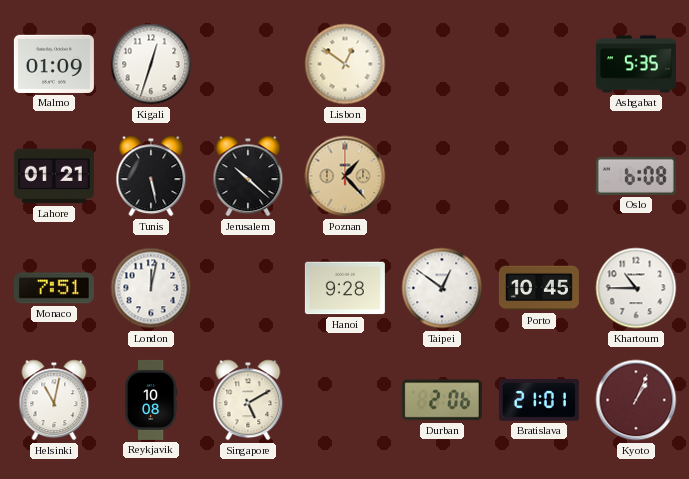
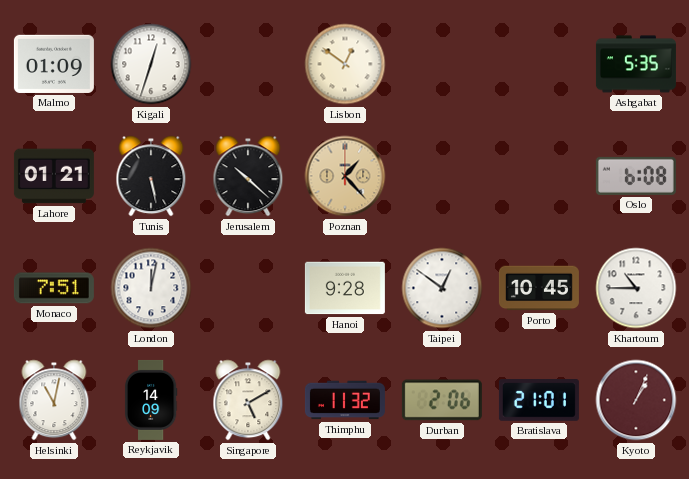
Reykjavik: 10:08 -> 14:09
Thimphu: none -> 11:32
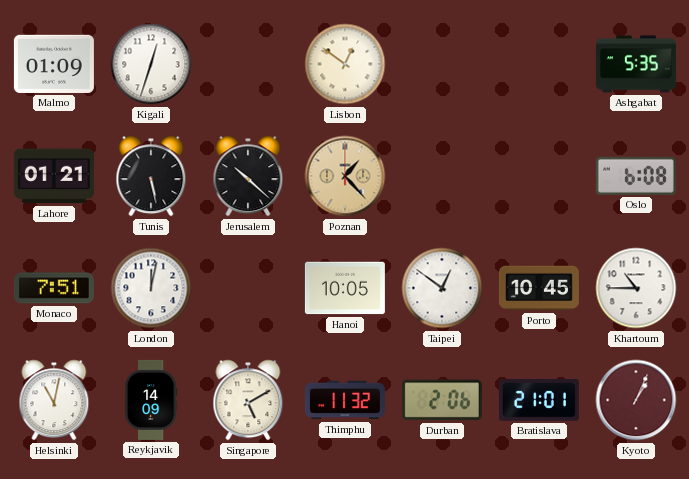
Hanoi: 9:28 -> 10:05
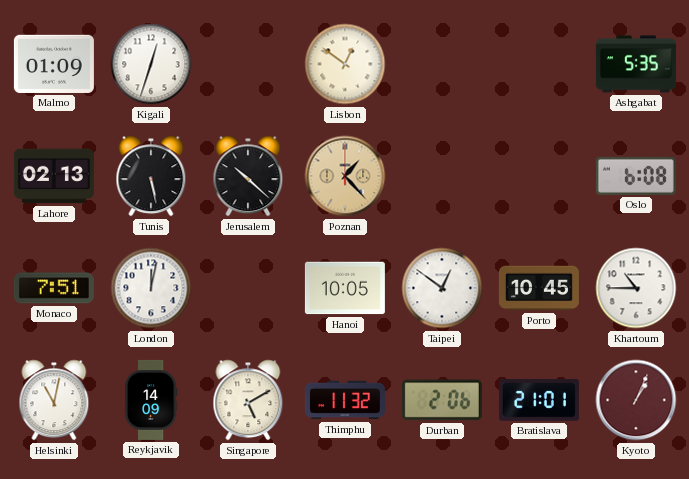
Lahore: 01:21 -> 02:13
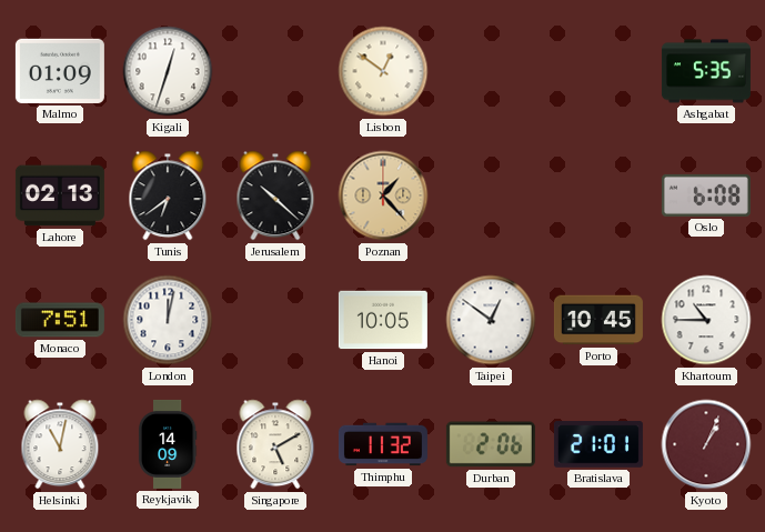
Tunis: 5:28 -> 6:39
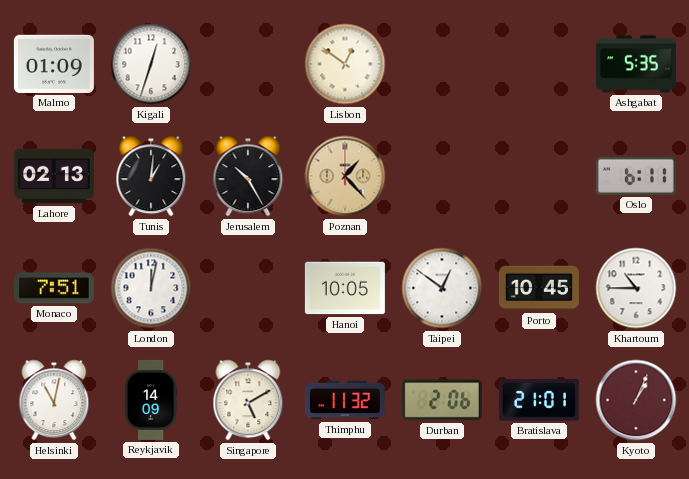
Tunis: 6:39 -> 1:01
Jerusalem: 10:22 -> 10:25
Oslo: 6:08 -> 6:11
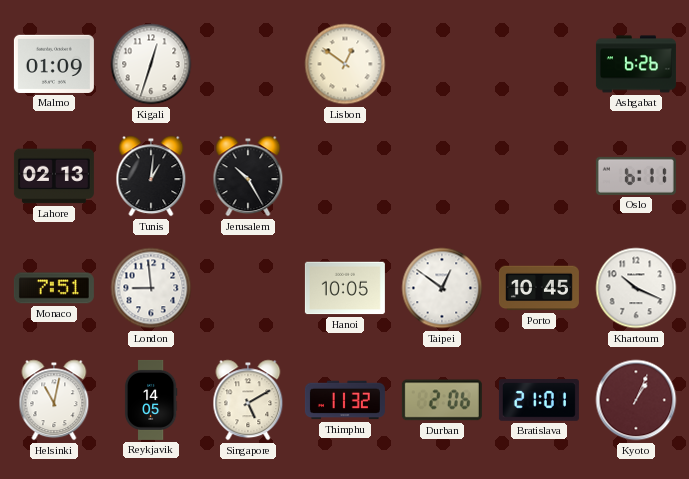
Ashgabat: 5:35 -> 6:26
Poznan: 1:23 -> none
London: 12:02 -> 8:59
Khartoum: 10:45 -> 10:19
Reykjavik: 14:09 -> 14:05
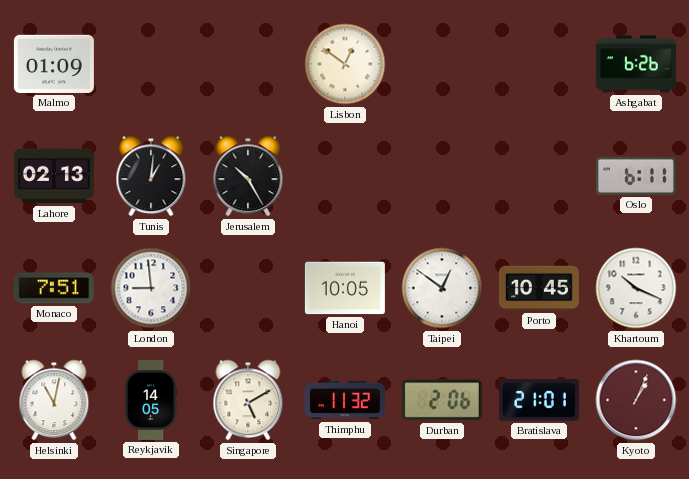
Kigali: 12:33 -> none
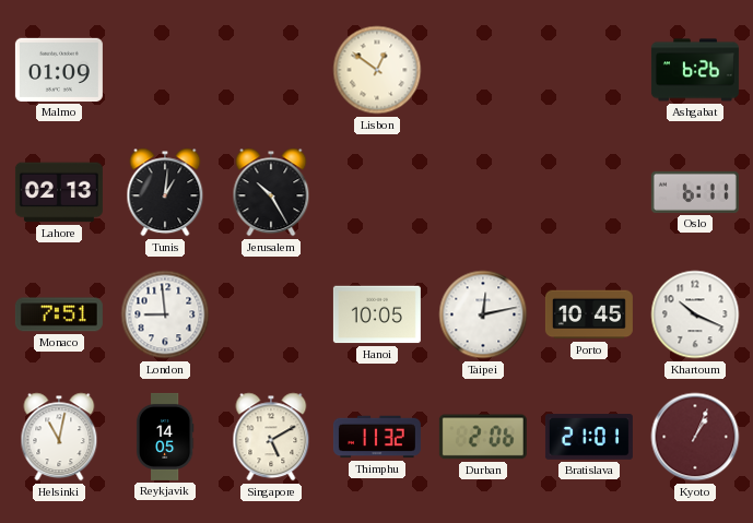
Taipei: 12:51 -> 12:13
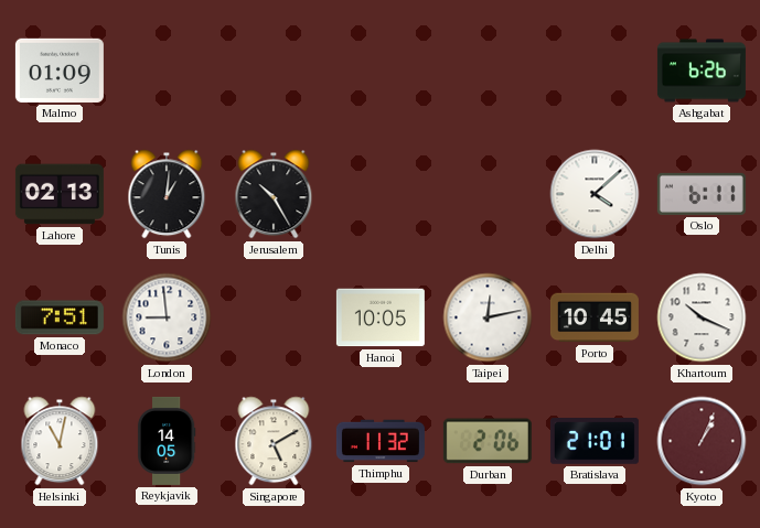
Lisbon: 12:51 -> none
Delhi: none -> 4:08
